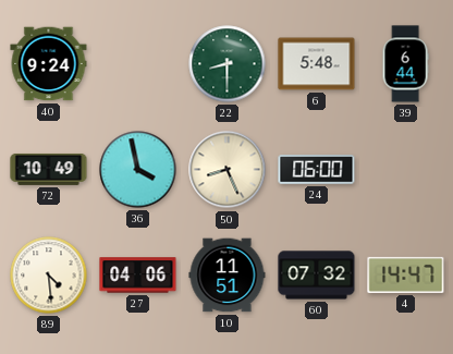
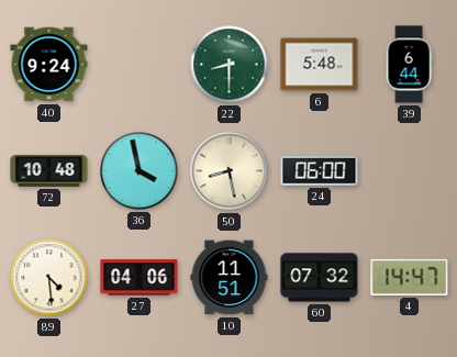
72: 10:49 -> 10:48
50: 8:26 -> 8:28
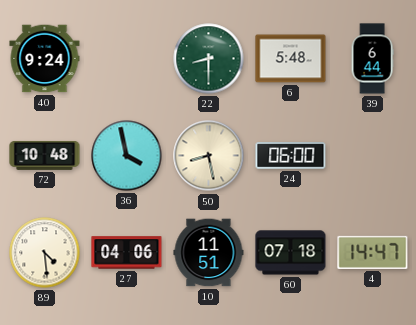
60: 07:32 -> 07:18
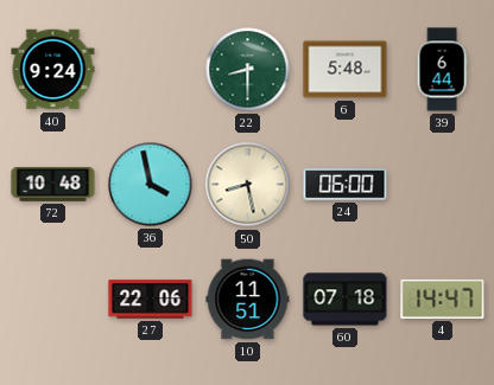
89: 4:29 -> none
27: 04:06 -> 22:06
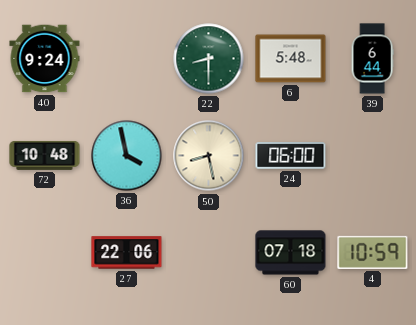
10: 11:51 -> none
4: 14:47 -> 10:59
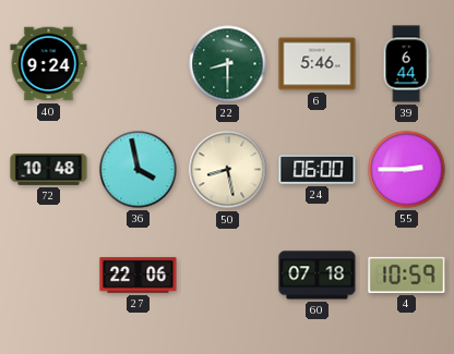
6: 5:48 -> 5:46
55: none -> 2:45
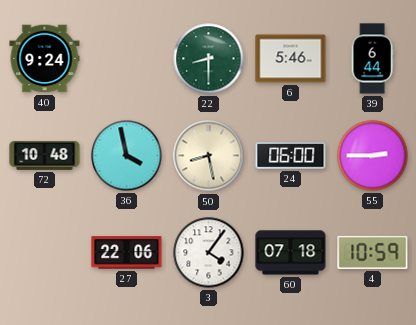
3: none -> 4:06
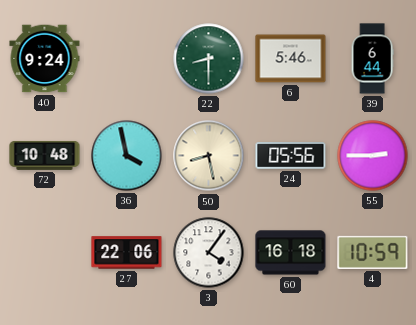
24: 06:00 -> 05:56
60: 07:18 -> 16:18
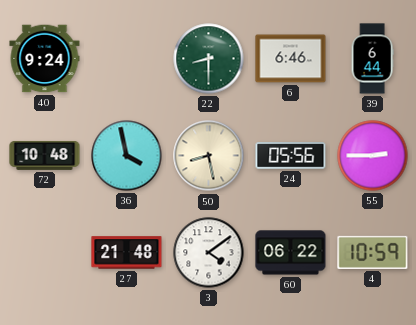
6: 5:46 -> 6:46
27: 22:06 -> 21:48
3: 4:06 -> 4:09
60: 16:18 -> 06:22
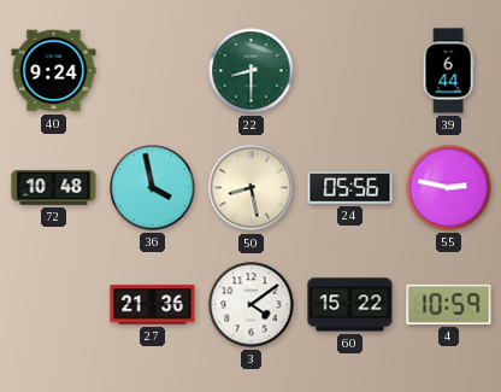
6: 6:46 -> none
55: 2:45 -> 2:47
27: 21:48 -> 21:36
60: 06:22 -> 15:22
